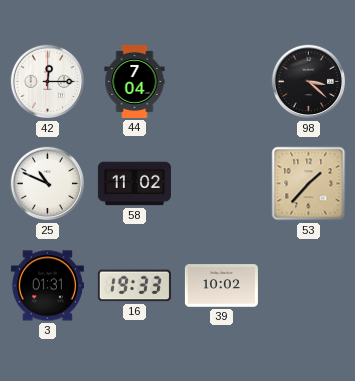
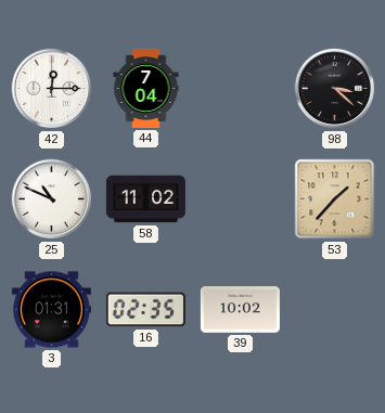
16: 19:33 -> 02:35
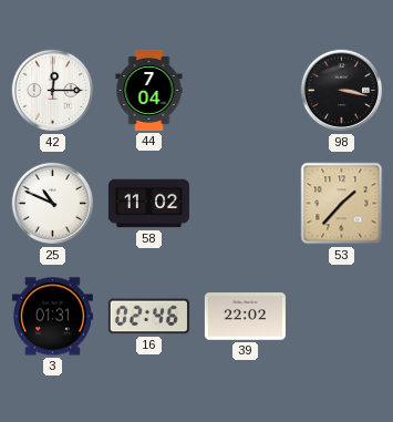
98: 3:22 -> 3:17
16: 02:35 -> 02:46
39: 10:02 -> 22:02
